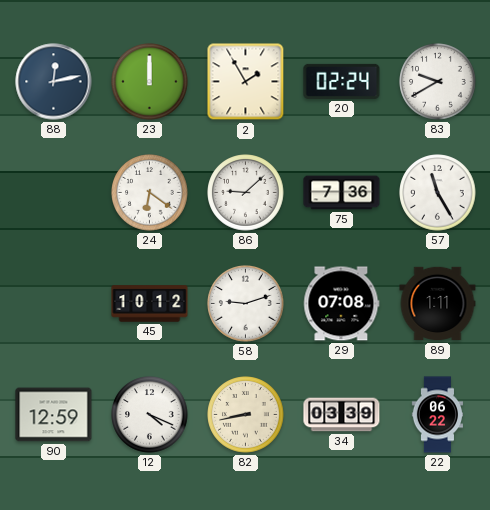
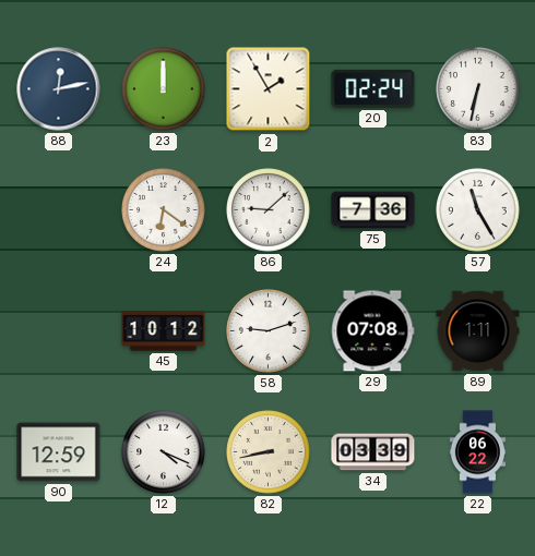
83: 9:40 -> 6:32
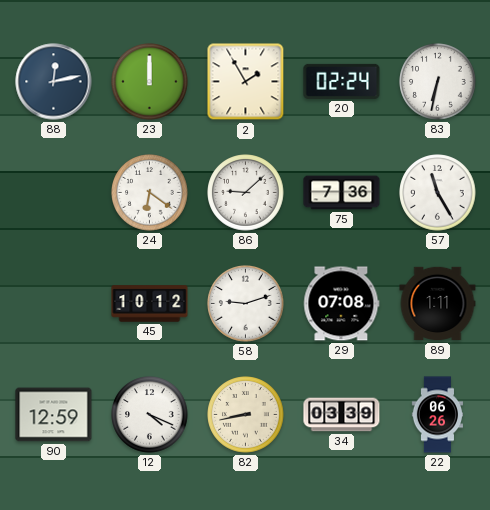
22: 06:22 -> 06:26
